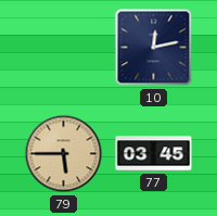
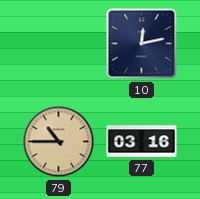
79: 5:45 -> 10:45
77: 03:45 -> 03:16
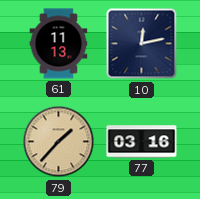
61: none -> 11:13
79: 10:45 -> 1:37
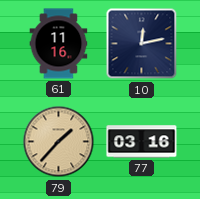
61: 11:13 -> 11:16
